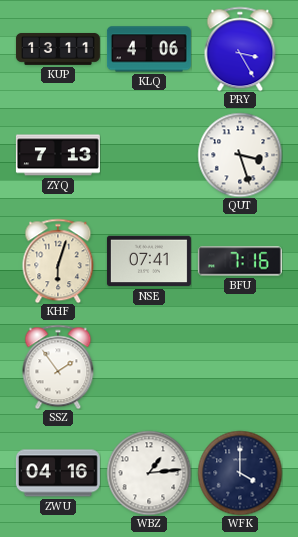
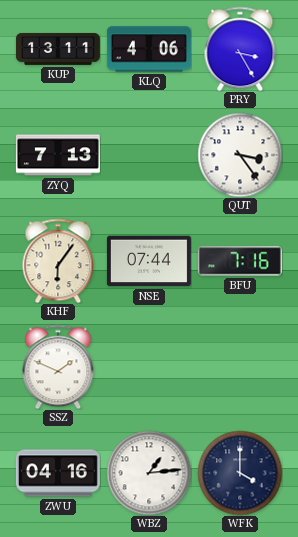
QUT: 3:27 -> 3:24
KHF: 6:03 -> 6:06
NSE: 07:41 -> 07:44
SSZ: 1:54 -> 1:49
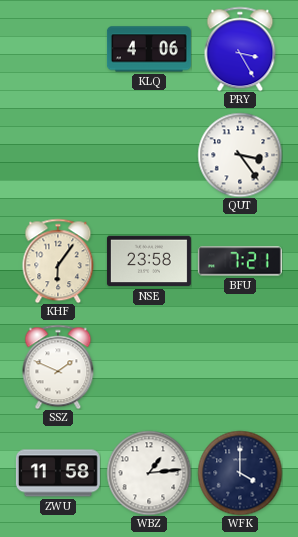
KUP: 13:11 -> none
ZYQ: 7:13 -> none
NSE: 07:44 -> 23:58
BFU: 7:16 -> 7:21
ZWU: 04:16 -> 11:58
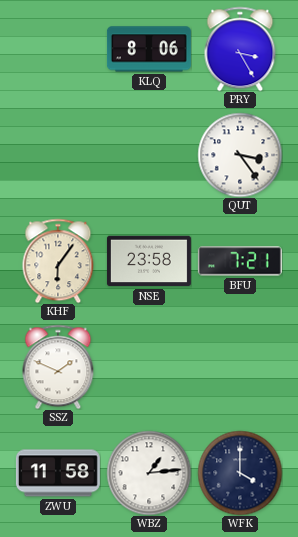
KLQ: 4:06 -> 8:06
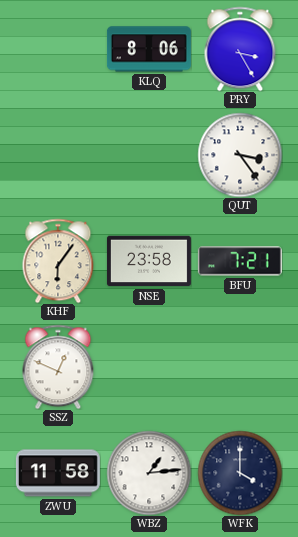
SSZ: 1:49 -> 12:49
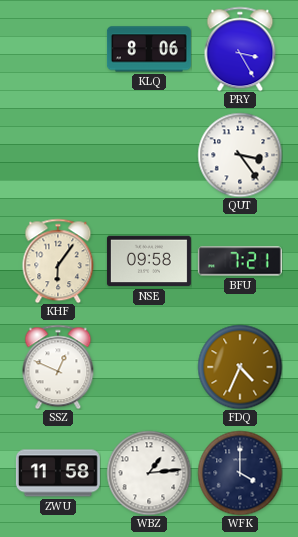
NSE: 23:58 -> 09:58
FDQ: none -> 4:34
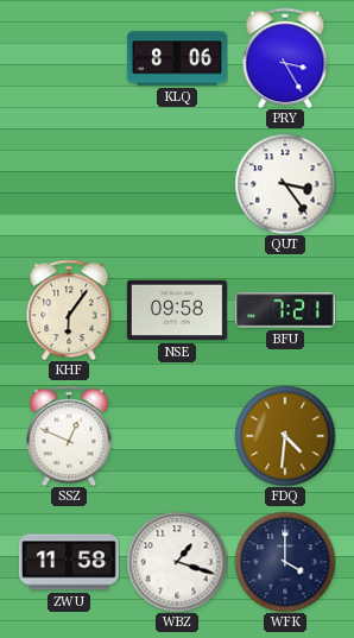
FDQ: 4:34 -> 4:31
WBZ: 1:14 -> 1:18
